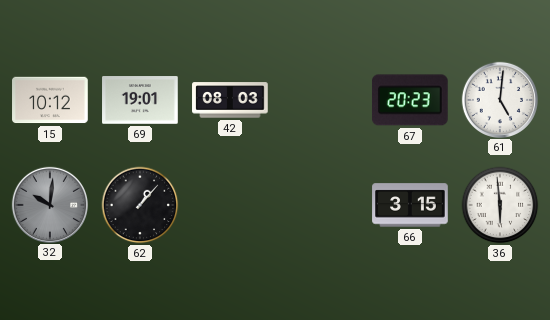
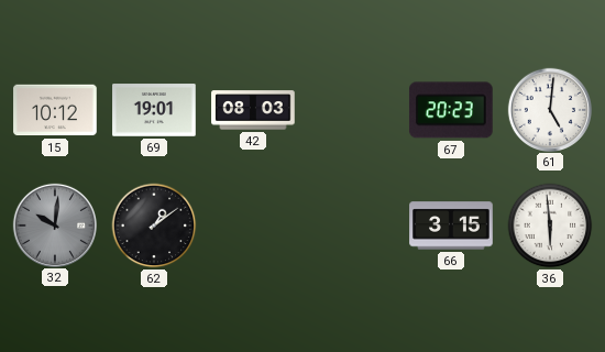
62: 1:07 -> 1:09
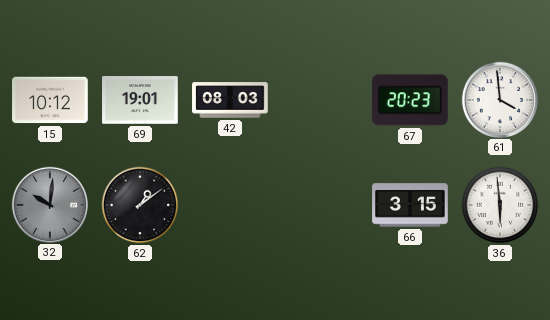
61: 5:01 -> 3:59
